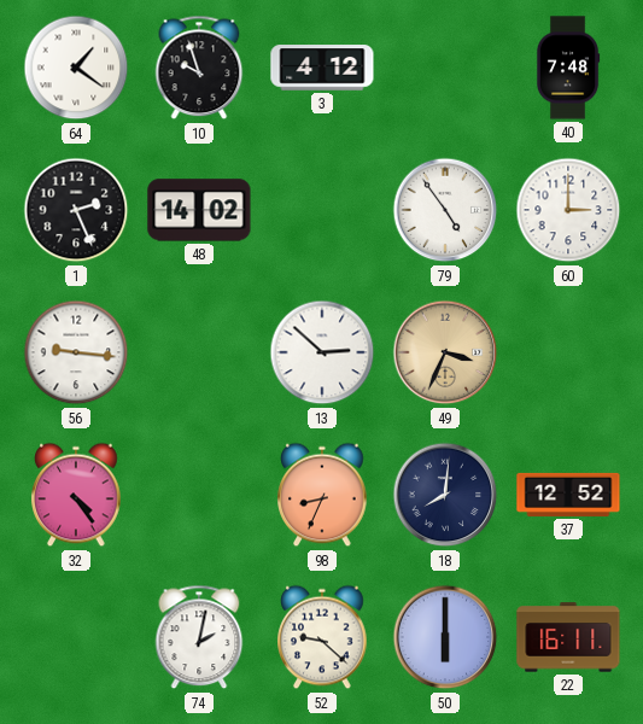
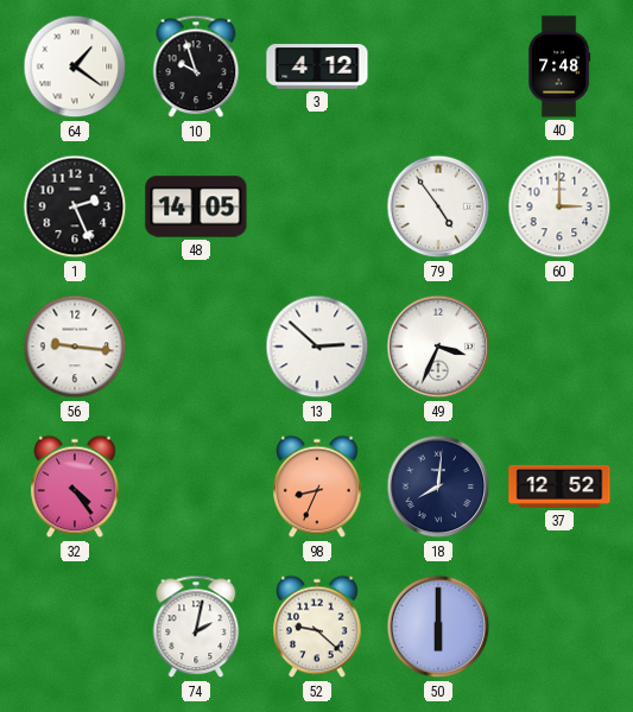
48: 14:02 -> 14:05
49 dial: champagne -> white
22: 16:11 -> none
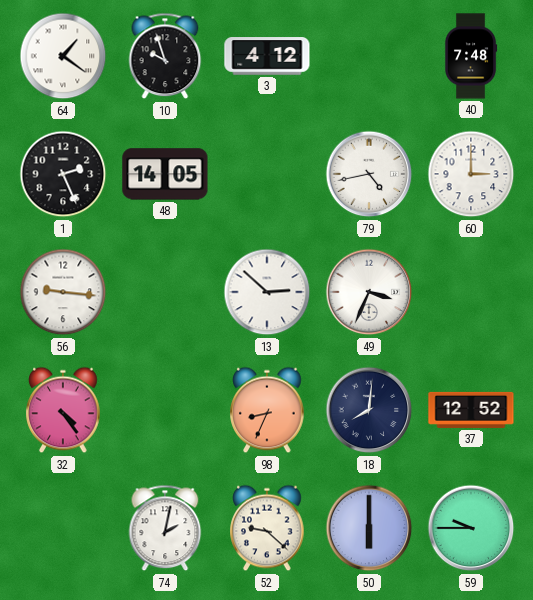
79: 4:54 -> 4:43
59: none -> 9:45
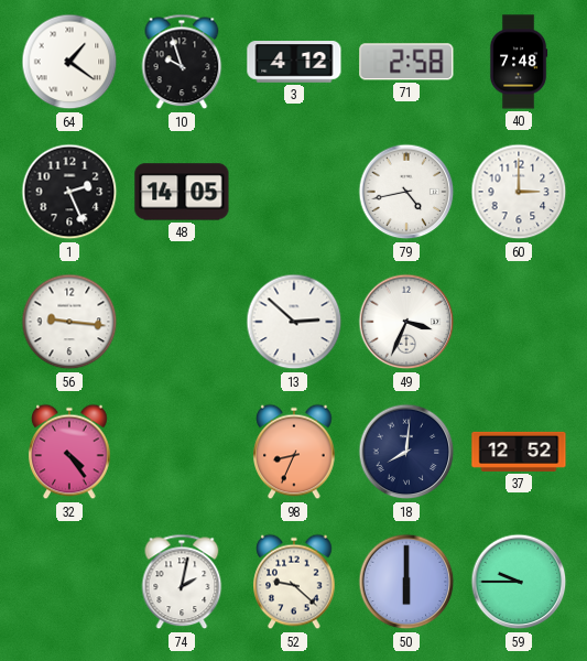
71: none -> 2:58
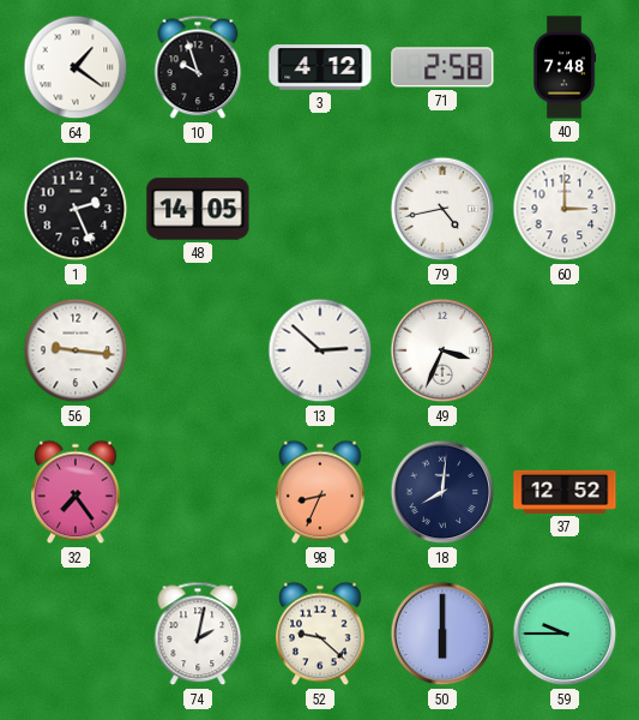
32: 4:24 -> 7:24
